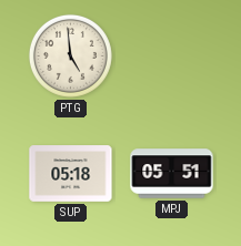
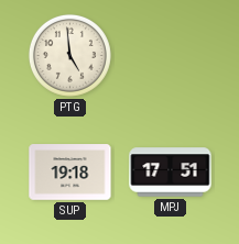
SUP: 05:18 -> 19:18
MPJ: 05:51 -> 17:51
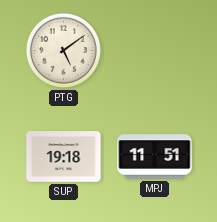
PTG: 4:59 -> 5:09
MPJ: 17:51 -> 11:51
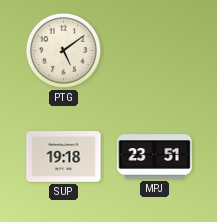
MPJ: 11:51 -> 23:51
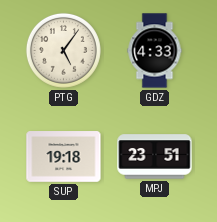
PTG: 5:09 -> 5:06
GDZ: none -> 4:33
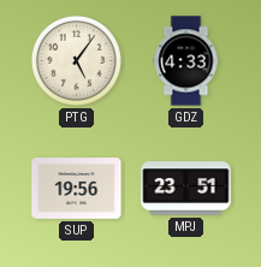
SUP: 19:18 -> 19:56
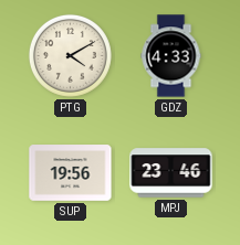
PTG: 5:06 -> 4:10
MPJ: 23:51 -> 23:46
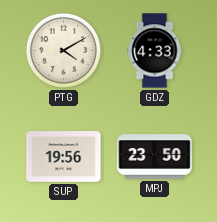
MPJ: 23:46 -> 23:50
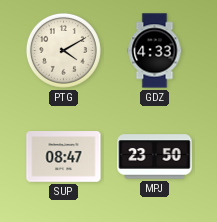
SUP: 19:56 -> 08:47
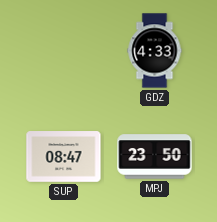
PTG: 4:10 -> none
